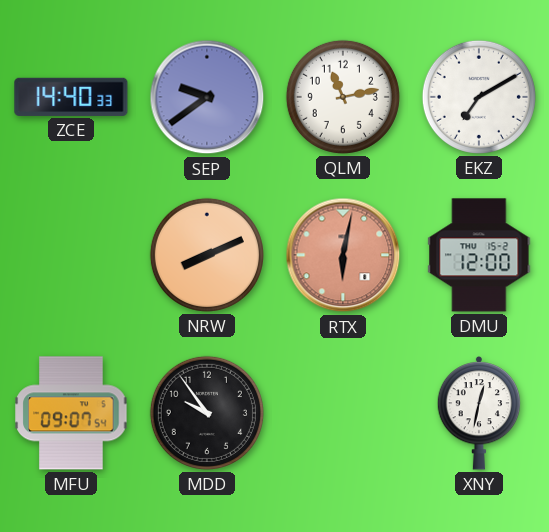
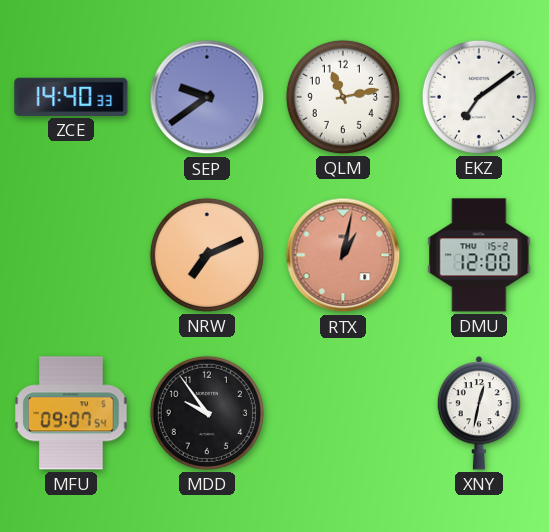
EKZ: 7:10 -> 7:09
NRW: 8:11 -> 7:11
RTX: 6:02 -> 1:02
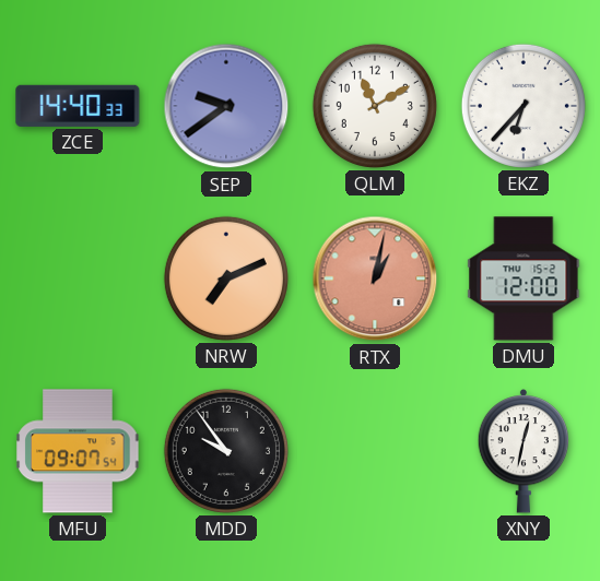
QLM: 11:13 -> 11:10
EKZ: 7:09 -> 6:37
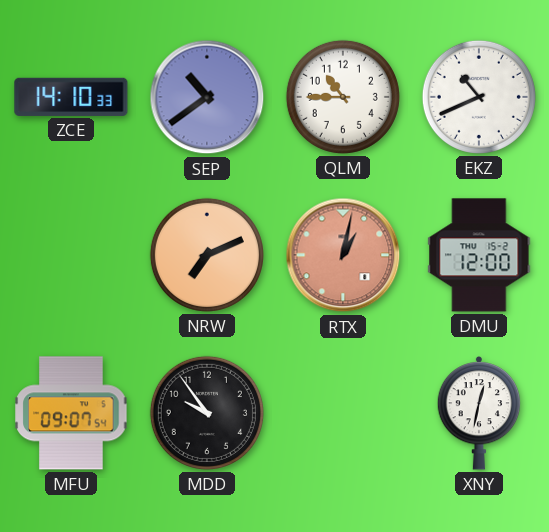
ZCE: 14:40 -> 14:10
SEP: 9:39 -> 10:39
QLM: 11:10 -> 10:45
EKZ: 6:37 -> 10:41
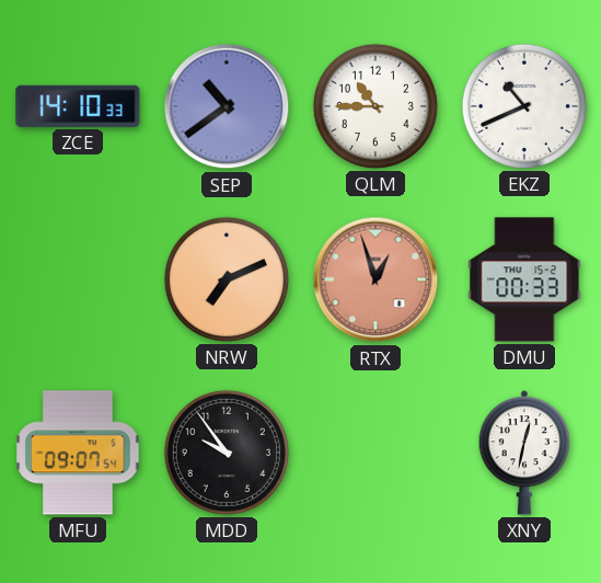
RTX: 1:02 -> 12:57
DMU: 12:00 -> 00:33
